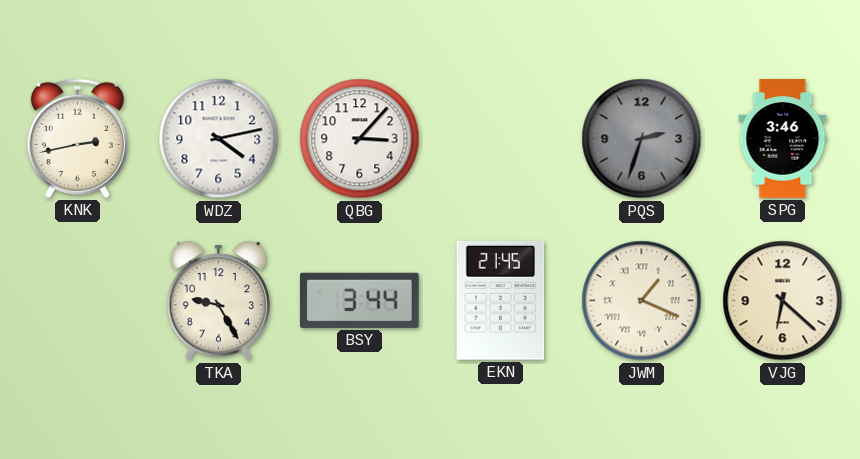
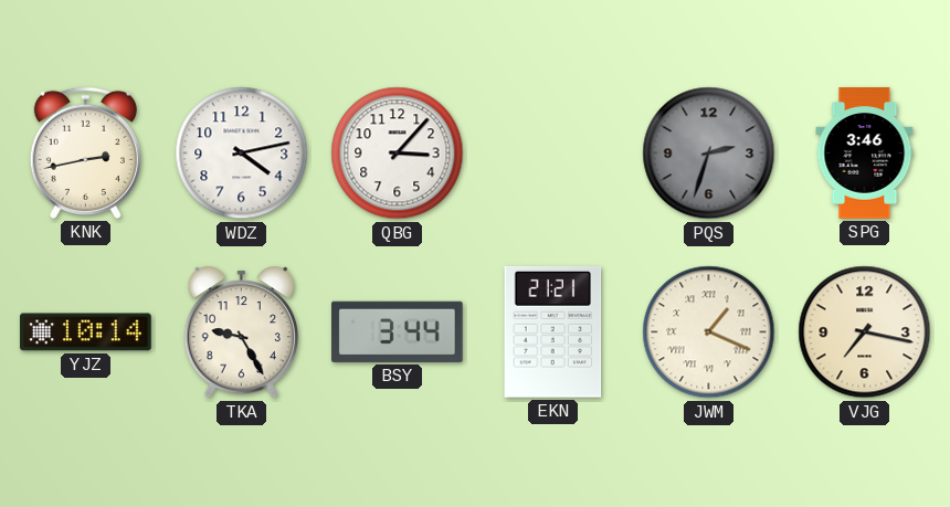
YJZ: none -> 10:14
EKN: 21:45 -> 21:21
VJG: 6:22 -> 7:17
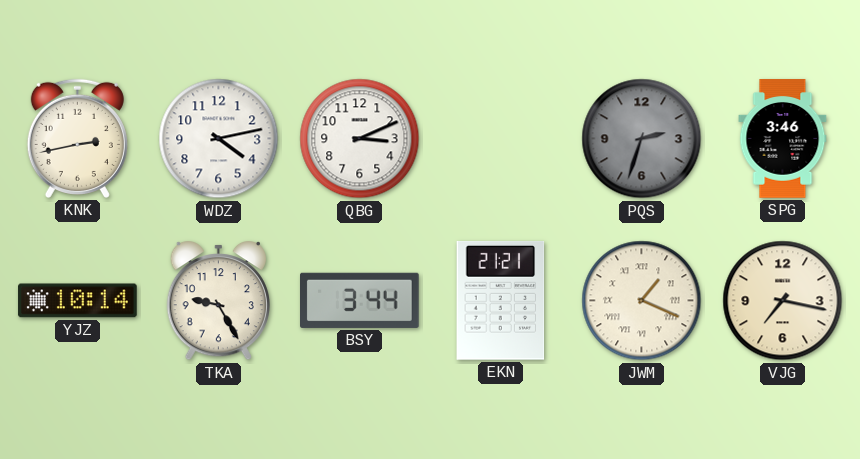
QBG: 3:07 -> 3:11
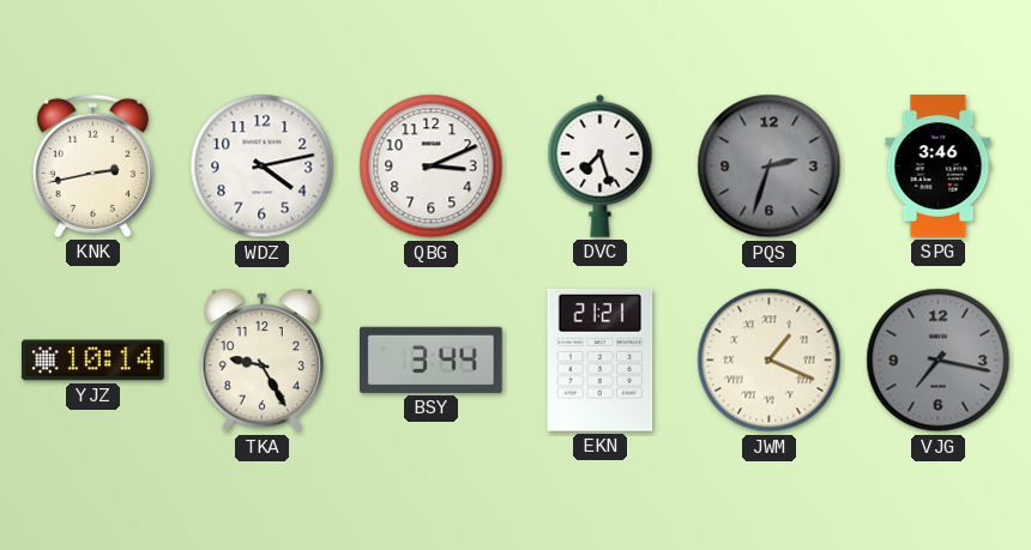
DVC: none -> 7:27
VJG dial: cream -> grey
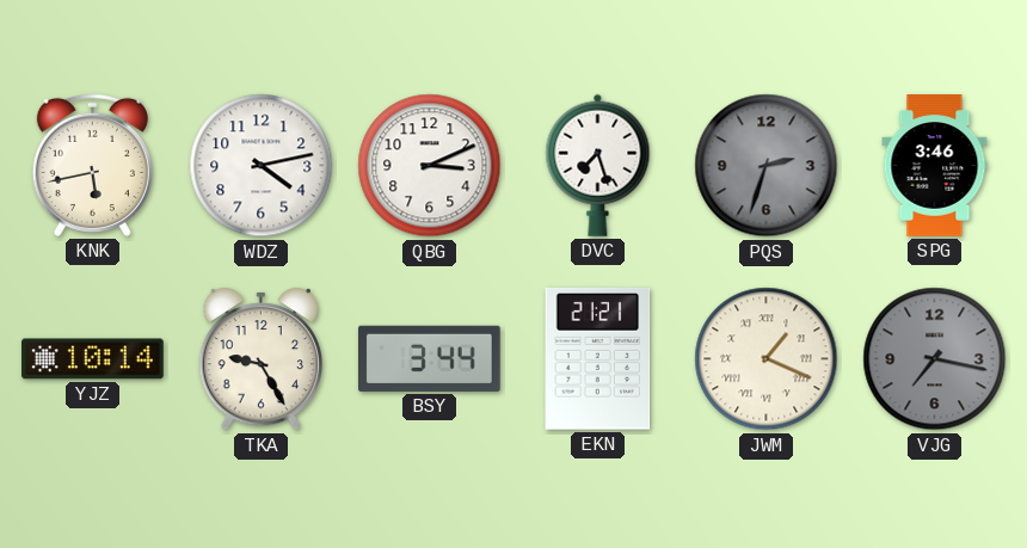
KNK: 2:43 -> 5:43
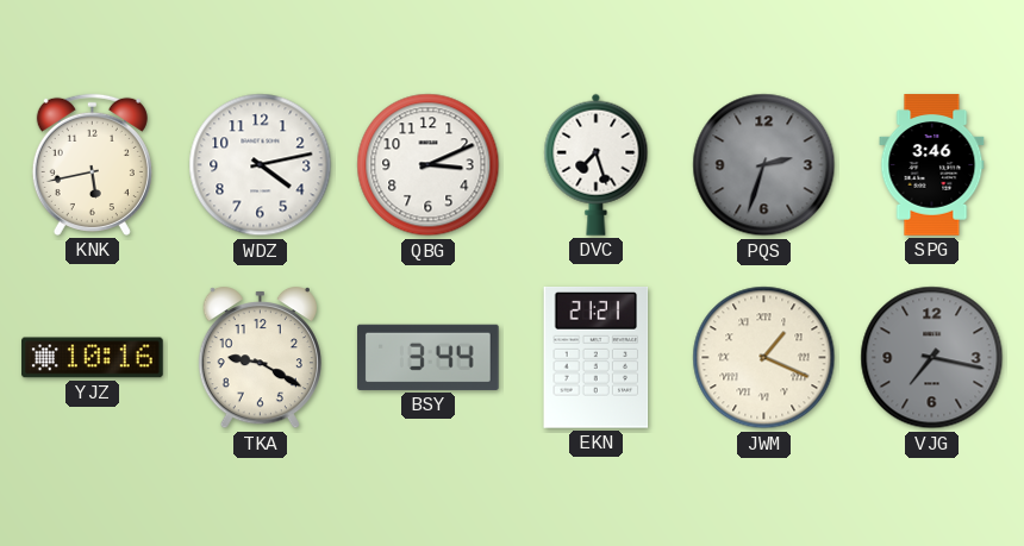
YJZ: 10:14 -> 10:16
TKA: 9:25 -> 9:20
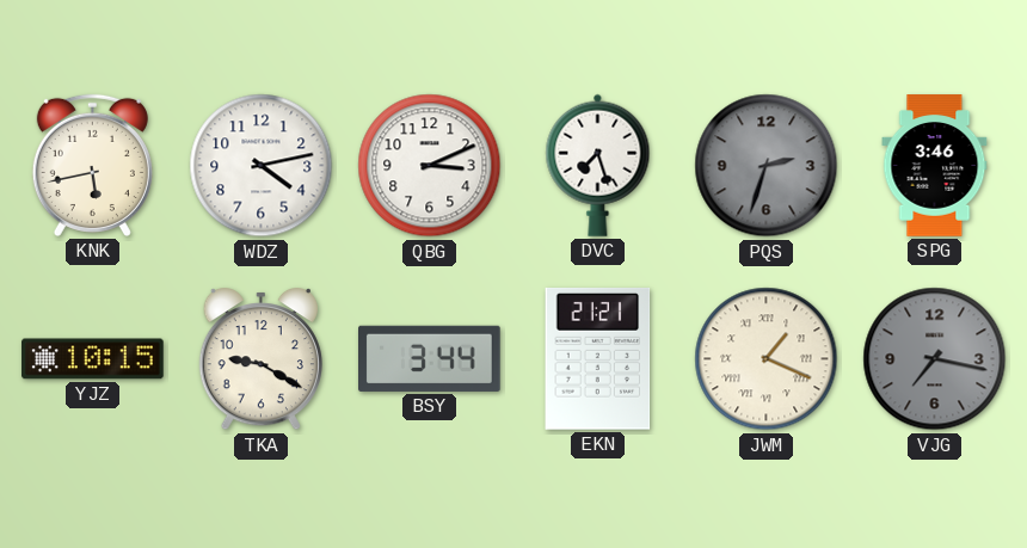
YJZ: 10:16 -> 10:15
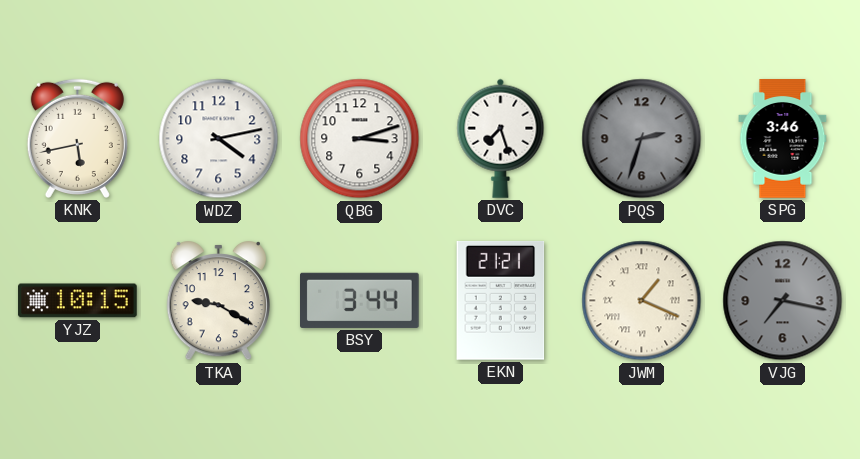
QBG: 3:11 -> 3:12
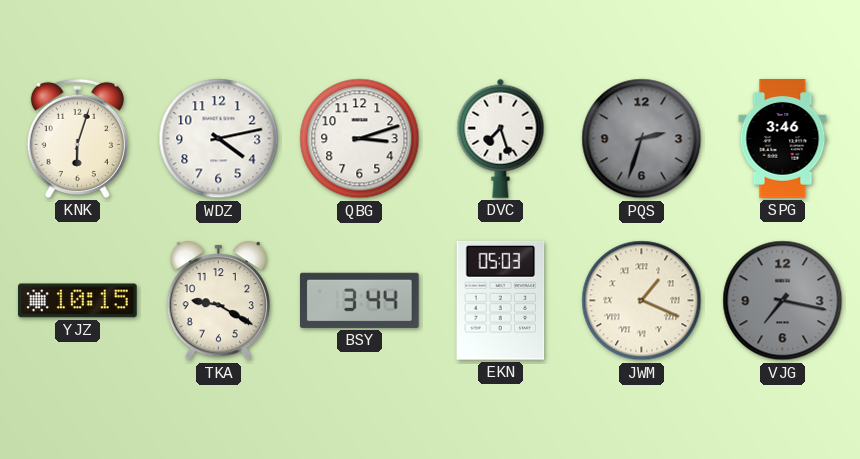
KNK: 5:43 -> 6:03
EKN: 21:21 -> 05:03
